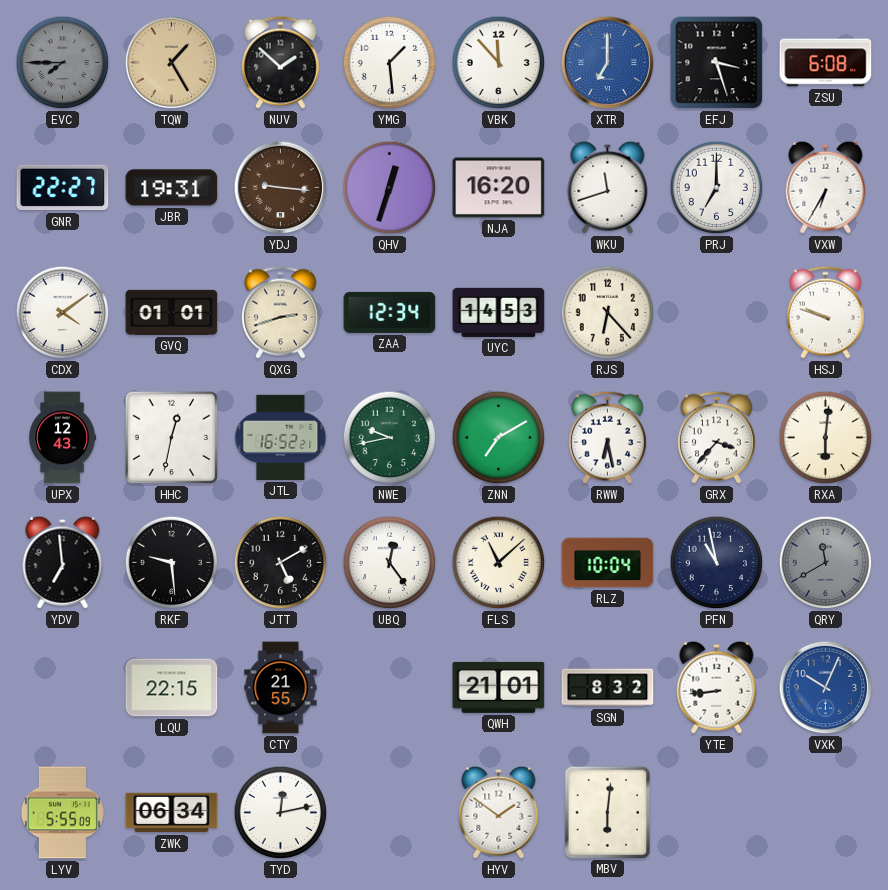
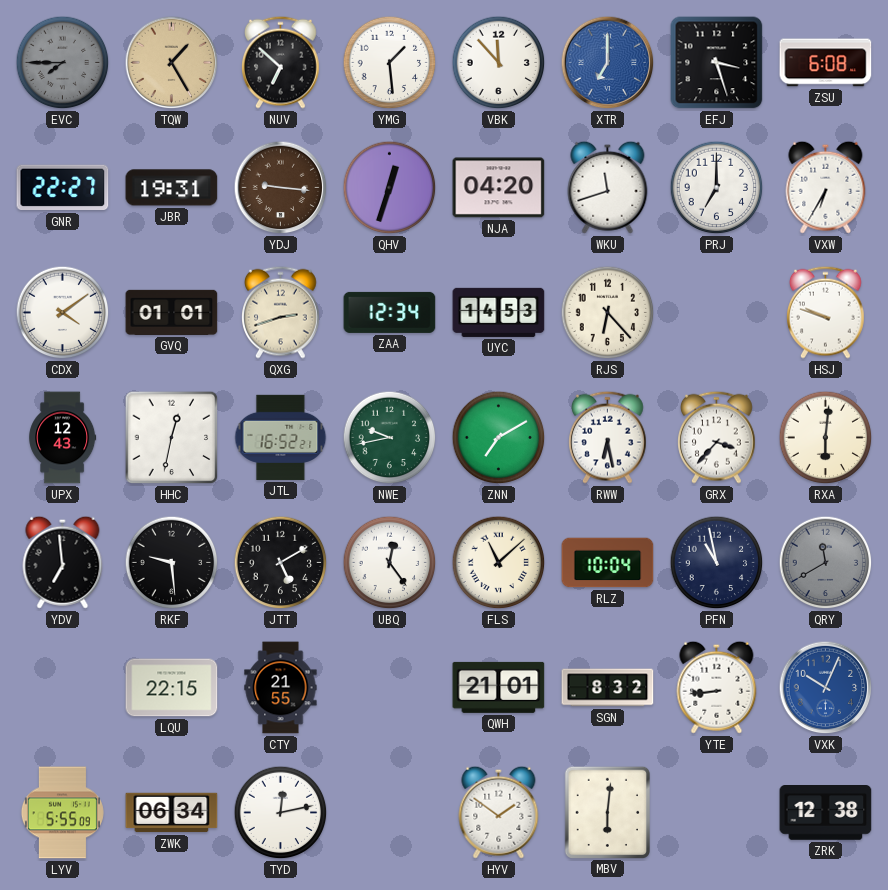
NUV: 1:52 -> 6:52
NJA: 16:20 -> 04:20
ZRK: none -> 12:38
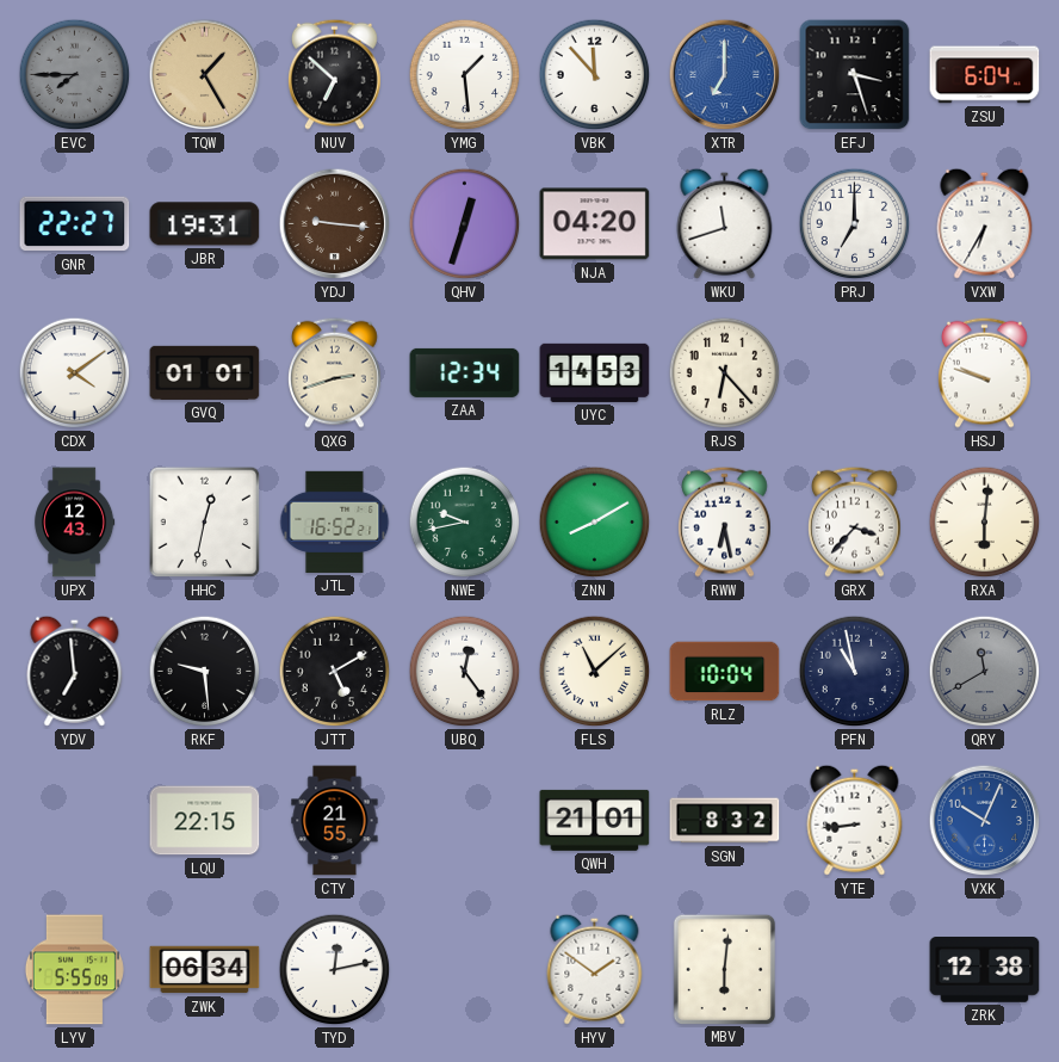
ZSU: 6:08 -> 6:04
ZNN: 7:10 -> 8:10
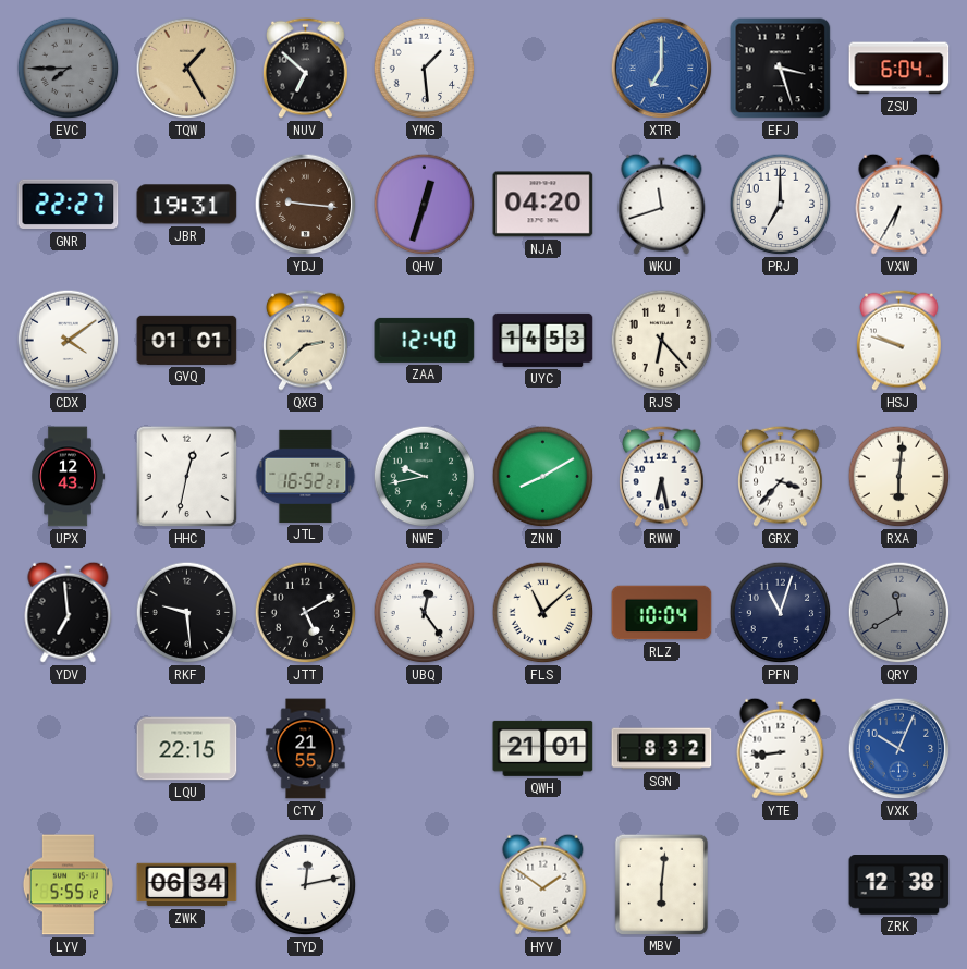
VBK: 11:53 -> none
QXG: 2:42 -> 2:38
ZAA: 12:34 -> 12:40
PFN: 10:58 -> 11:03
LYV: 5:55:09 -> 5:55:12
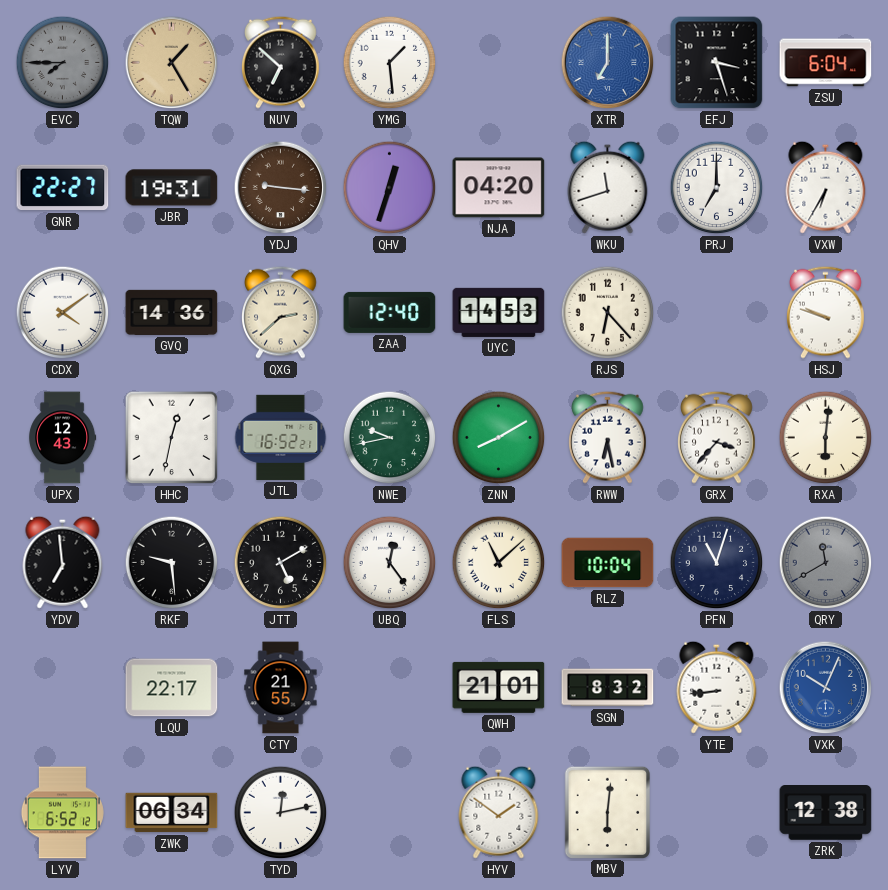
GVQ: 01:01 -> 14:36
LQU: 22:15 -> 22:17
LYV: 5:55 -> 6:52
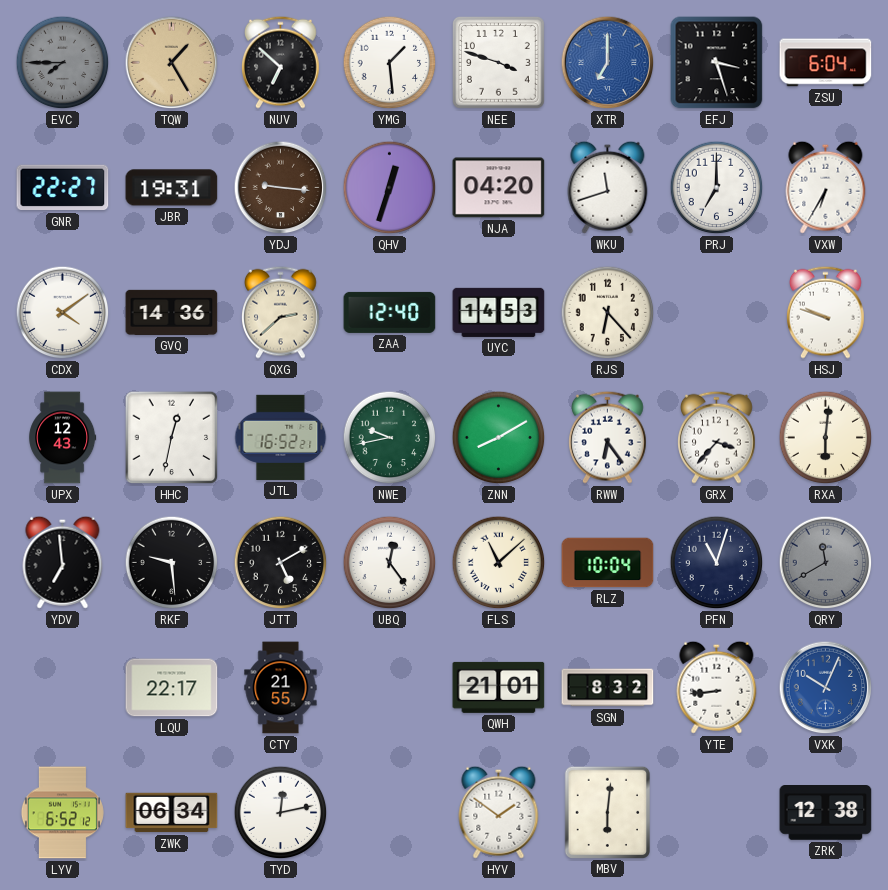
NEE: none -> 3:48
RWW: 6:28 -> 6:24
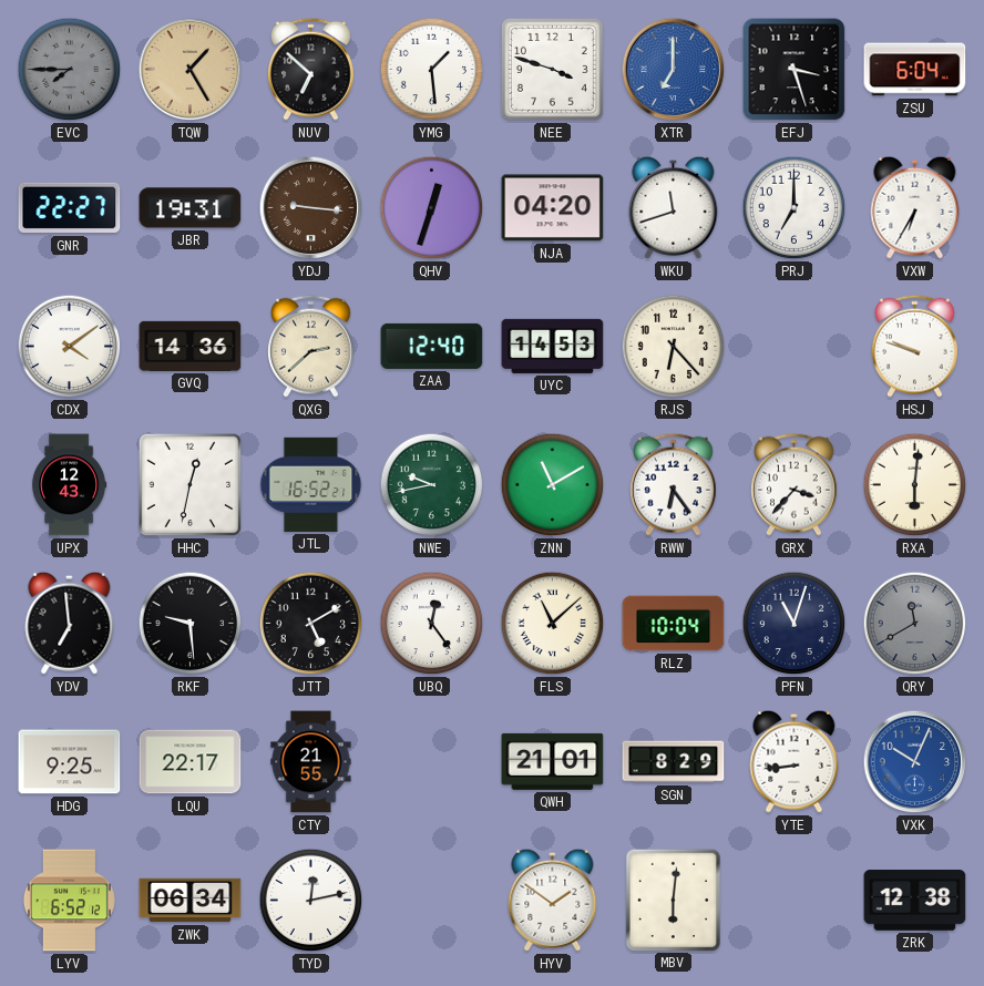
ZNN: 8:10 -> 11:10
HDG: none -> 9:25
SGN: 8:32 -> 8:29
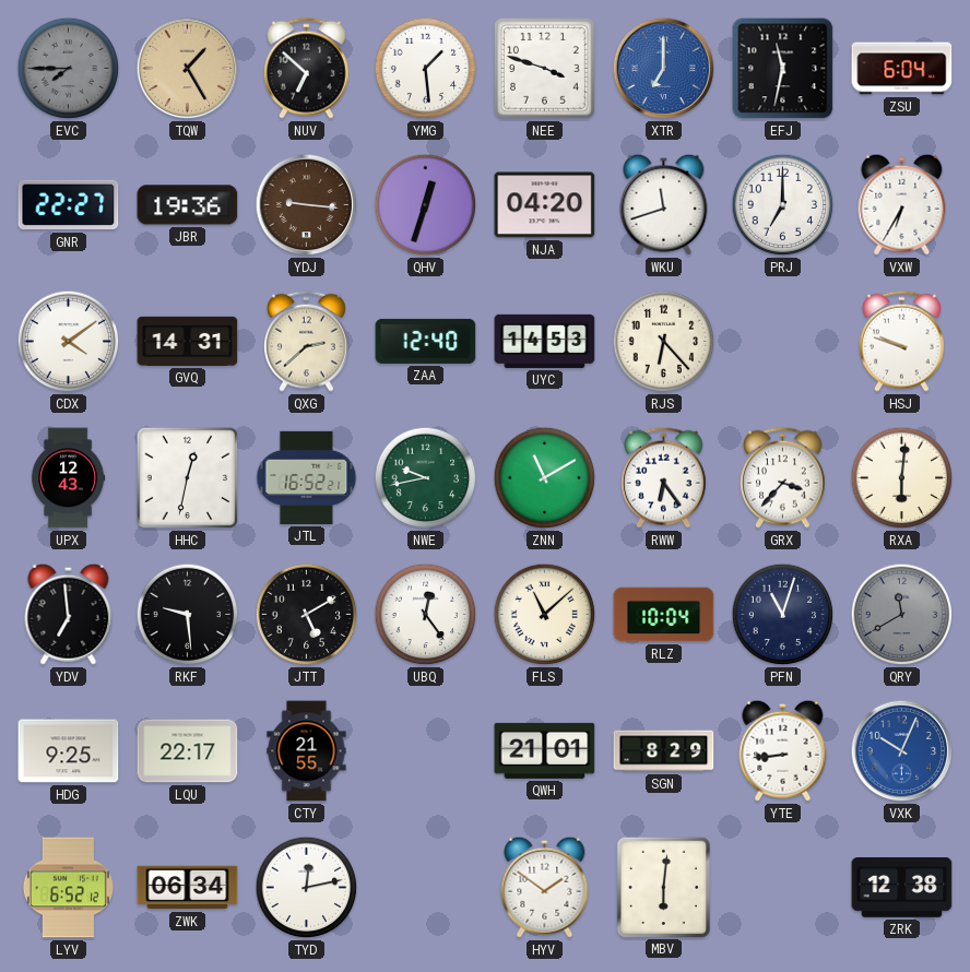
EFJ: 3:27 -> 11:32
JBR: 19:31 -> 19:36
GVQ: 14:36 -> 14:31
